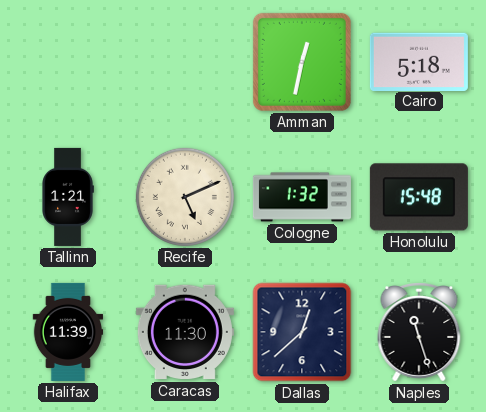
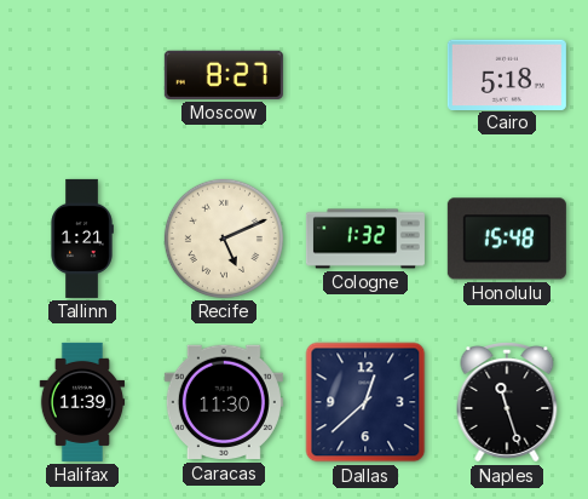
Moscow: none -> 8:27
Amman: 12:32 -> none
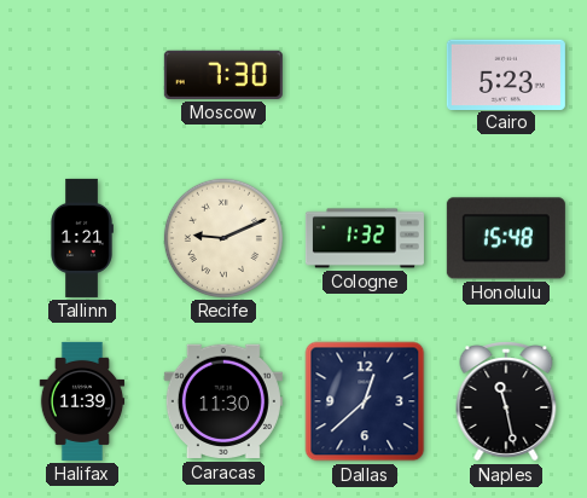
Moscow: 8:27 -> 7:30
Cairo: 5:18 -> 5:23
Recife: 5:11 -> 9:11
Naples: 11:27 -> 11:28
